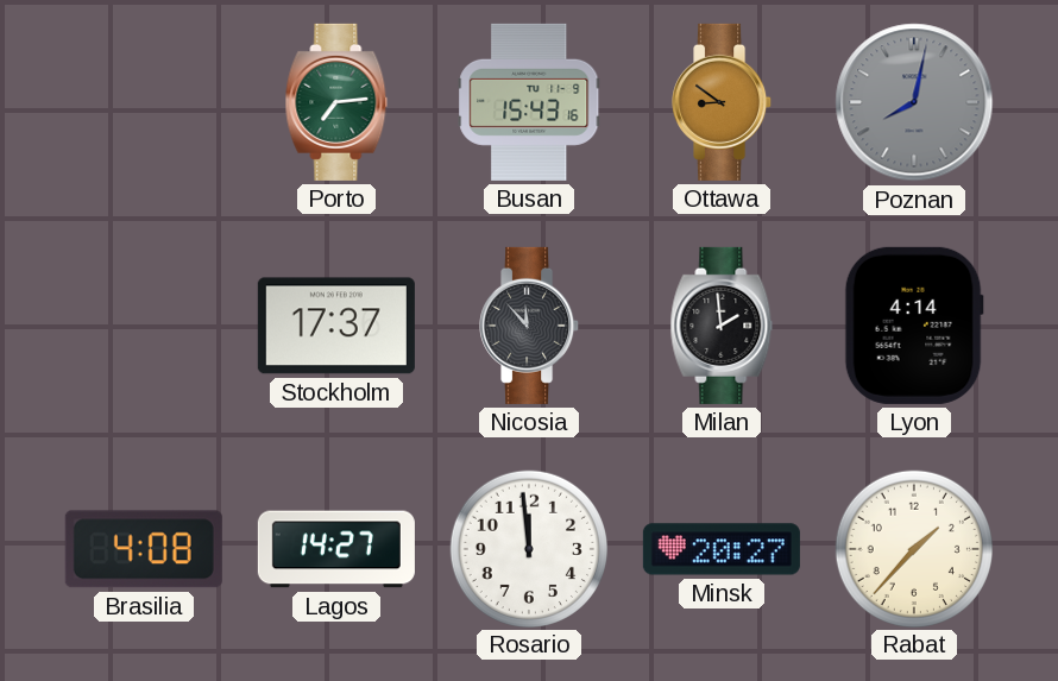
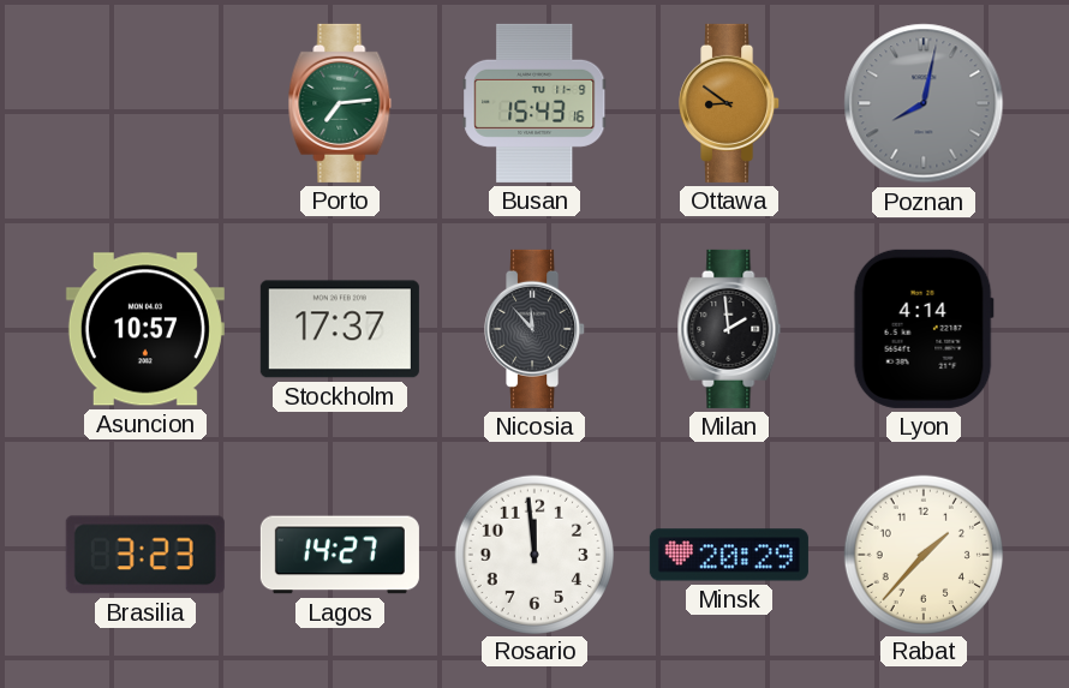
Asuncion: none -> 10:57
Brasilia: 4:08 -> 3:23
Minsk: 20:27 -> 20:29
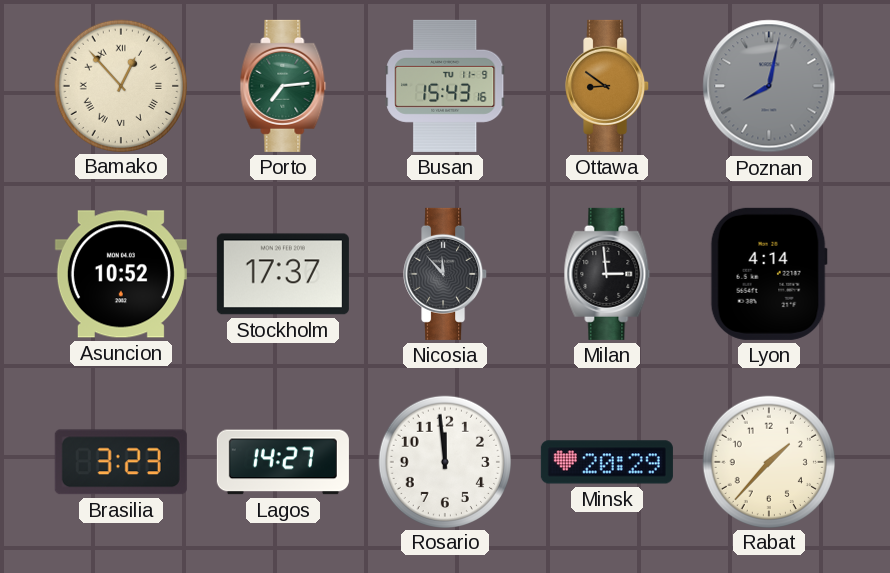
Bamako: none -> 12:53
Asuncion: 10:57 -> 10:52
Milan: 1:59 -> 2:59
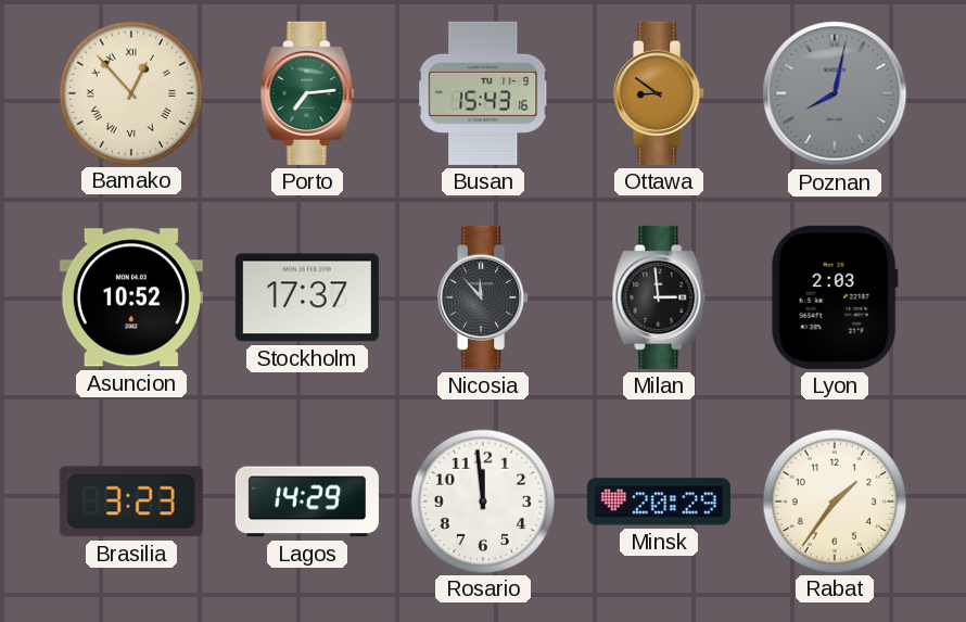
Lyon: 4:14 -> 2:03
Lagos: 14:27 -> 14:29
Rabat: 1:37 -> 1:36
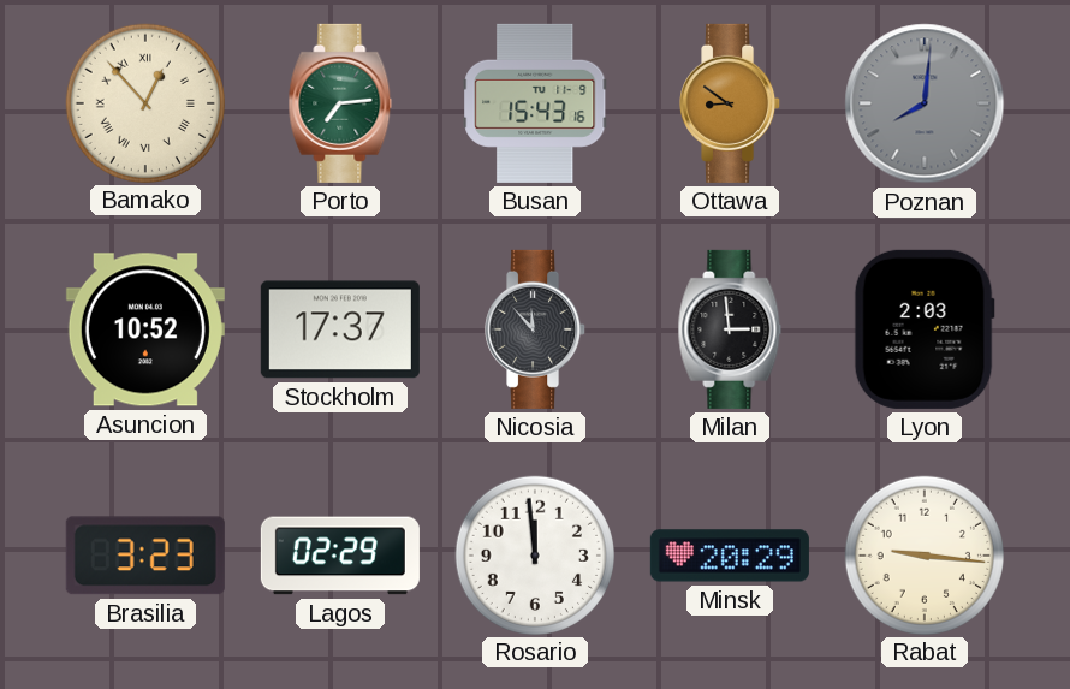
Poznan: 8:02 -> 8:01
Lagos: 14:29 -> 02:29
Rabat: 1:36 -> 9:16
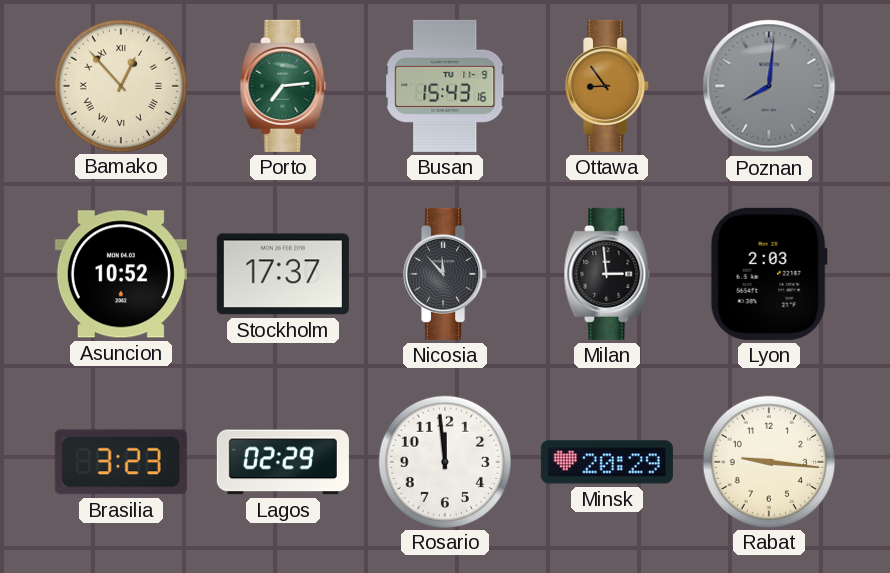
Ottawa: 8:51 -> 8:54
